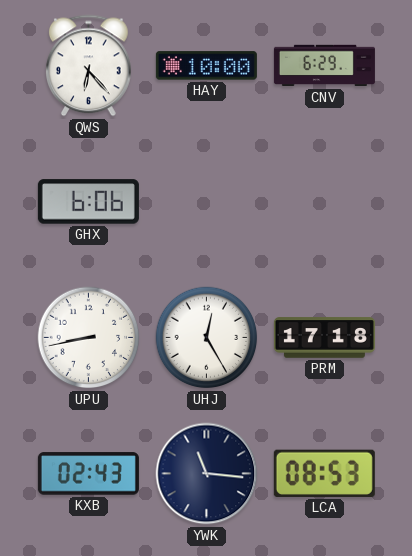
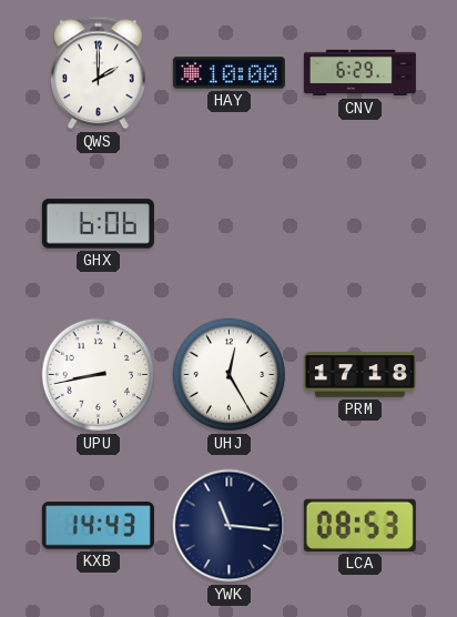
QWS: 6:23 -> 2:00
KXB: 02:43 -> 14:43
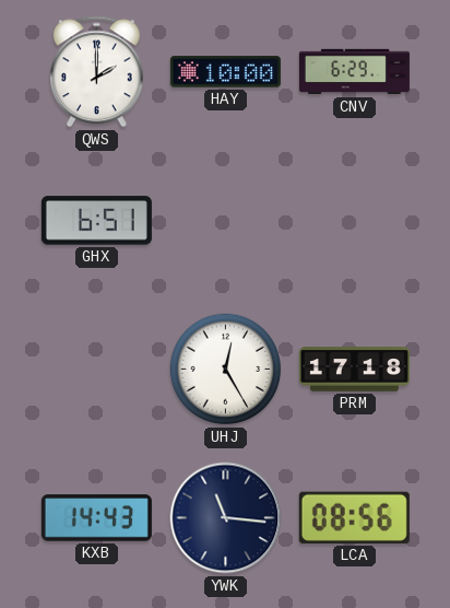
GHX: 6:06 -> 6:51
UPU: 8:43 -> none
LCA: 08:53 -> 08:56
